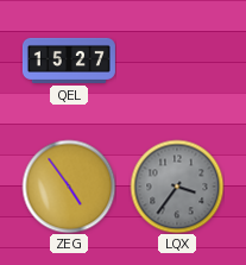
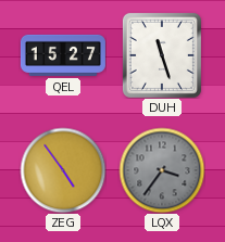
DUH: none -> 11:27
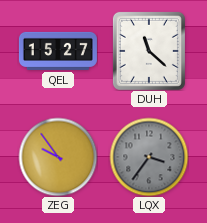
DUH: 11:27 -> 11:22
ZEG: 4:54 -> 9:54
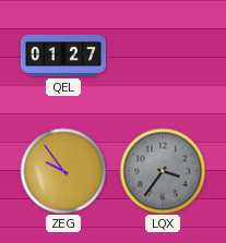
QEL: 15:27 -> 01:27
DUH: 11:22 -> none
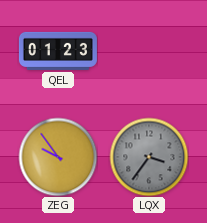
QEL: 01:27 -> 01:23
